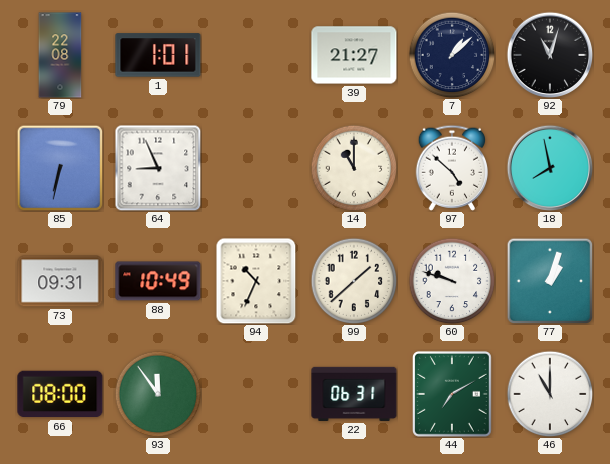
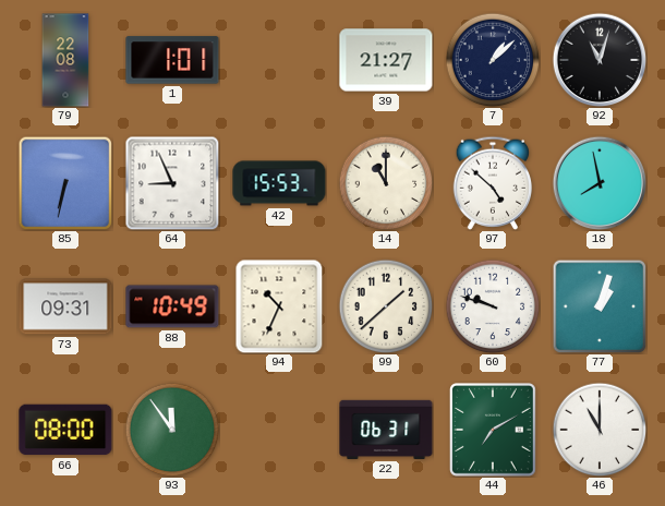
42: none -> 15:53
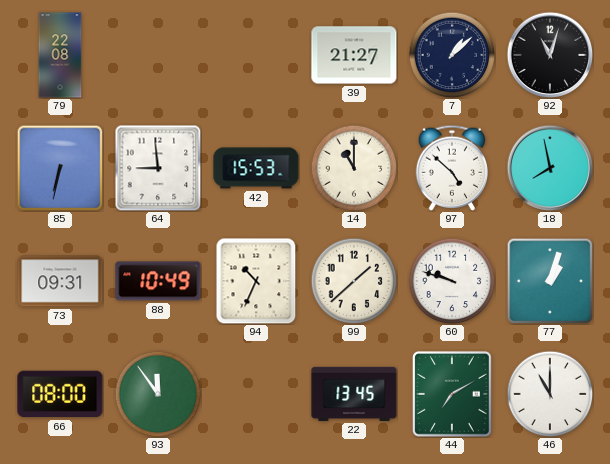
1: 1:01 -> none
64: 8:56 -> 8:59
22: 06:31 -> 13:45
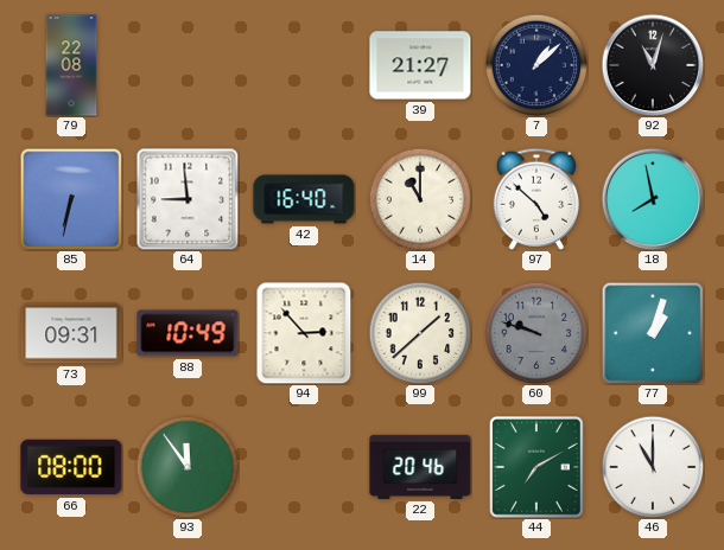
42: 15:53 -> 16:40
94: 10:34 -> 2:53
60 dial: white -> grey
22: 13:45 -> 20:46
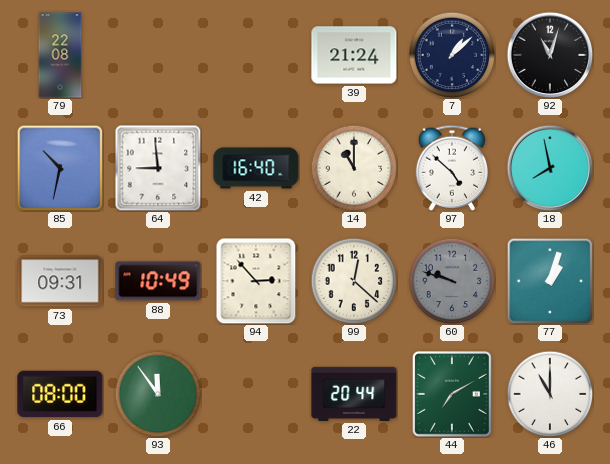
39: 21:27 -> 21:24
85: 6:32 -> 10:32
99: 1:38 -> 12:22
22: 20:46 -> 20:44
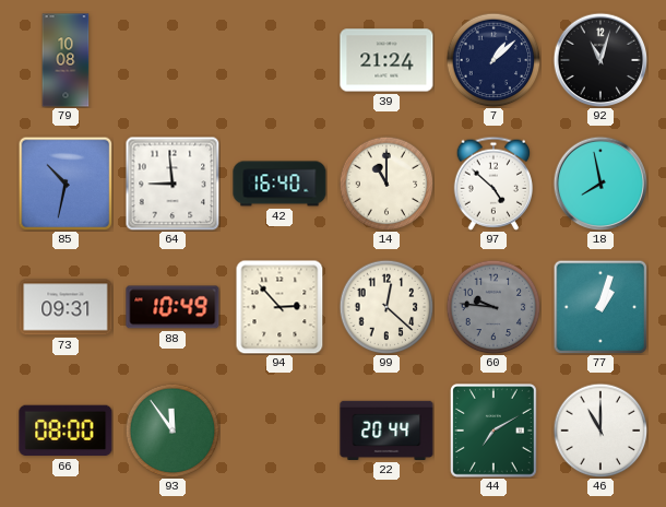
79: 22:08 -> 10:08
60: 9:48 -> 9:46
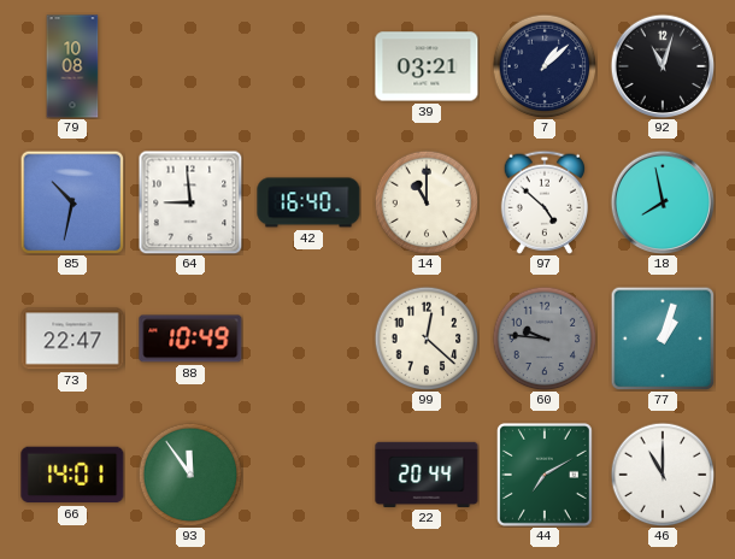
39: 21:24 -> 03:21
73: 09:31 -> 22:47
94: 2:53 -> none
66: 08:00 -> 14:01
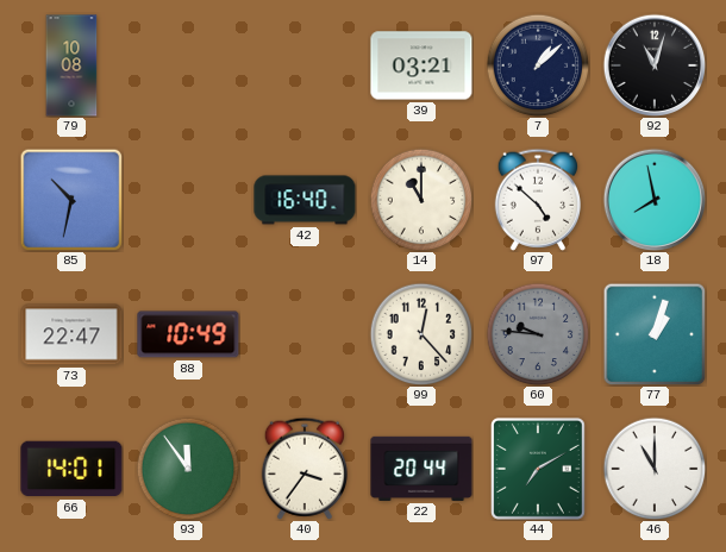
64: 8:59 -> none
99: 12:22 -> 12:23
40: none -> 3:36
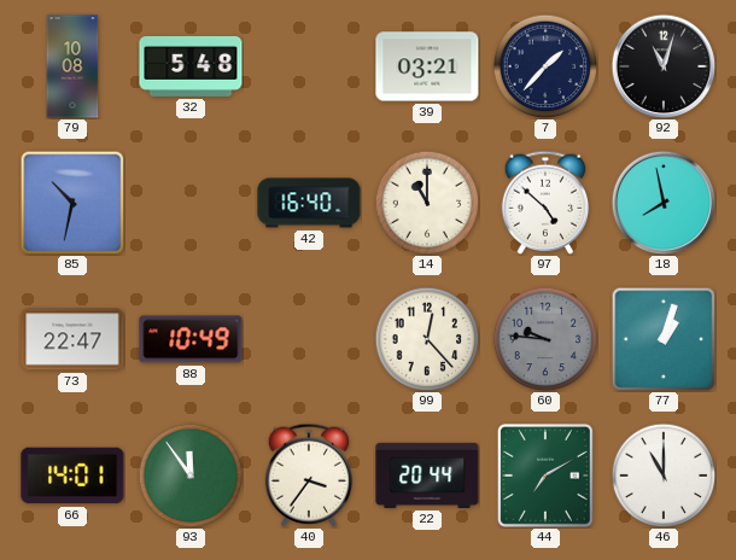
32: none -> 5:48
7: 1:08 -> 1:37
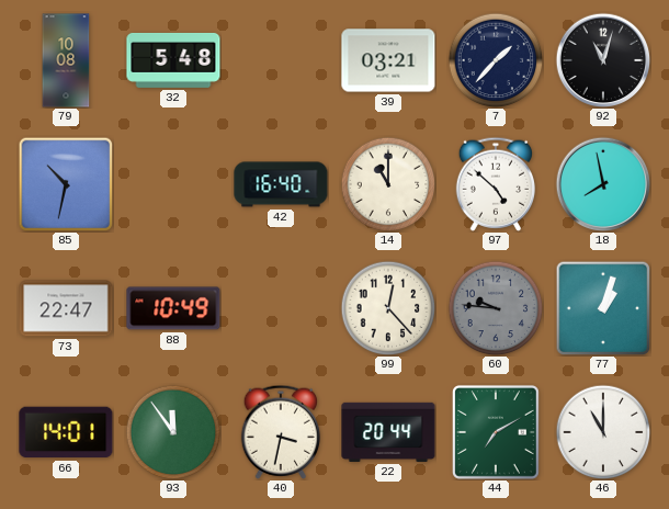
40: 3:36 -> 3:32
